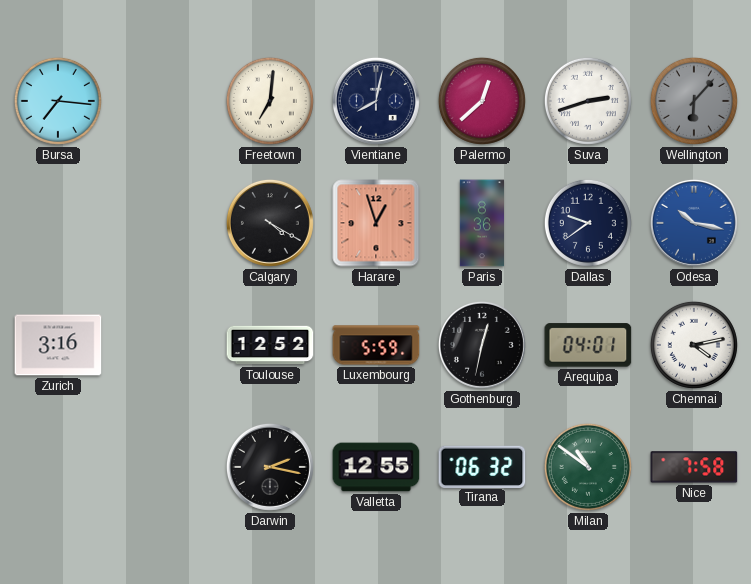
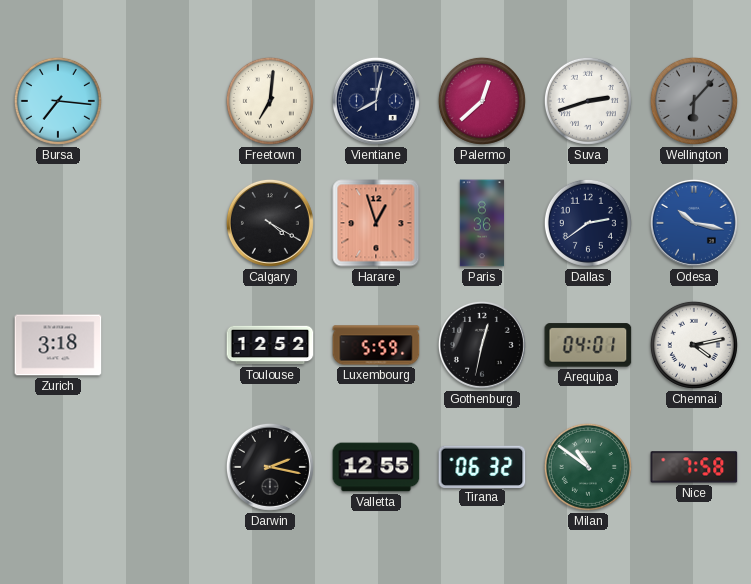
Dallas: 9:39 -> 2:39
Zurich: 3:16 -> 3:18
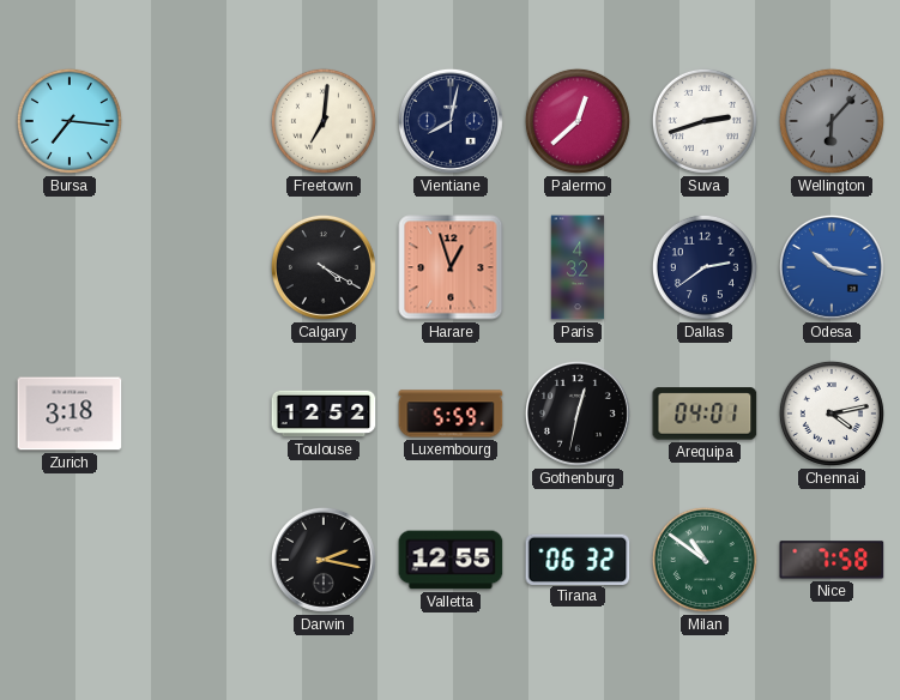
Paris: 8:36 -> 4:32
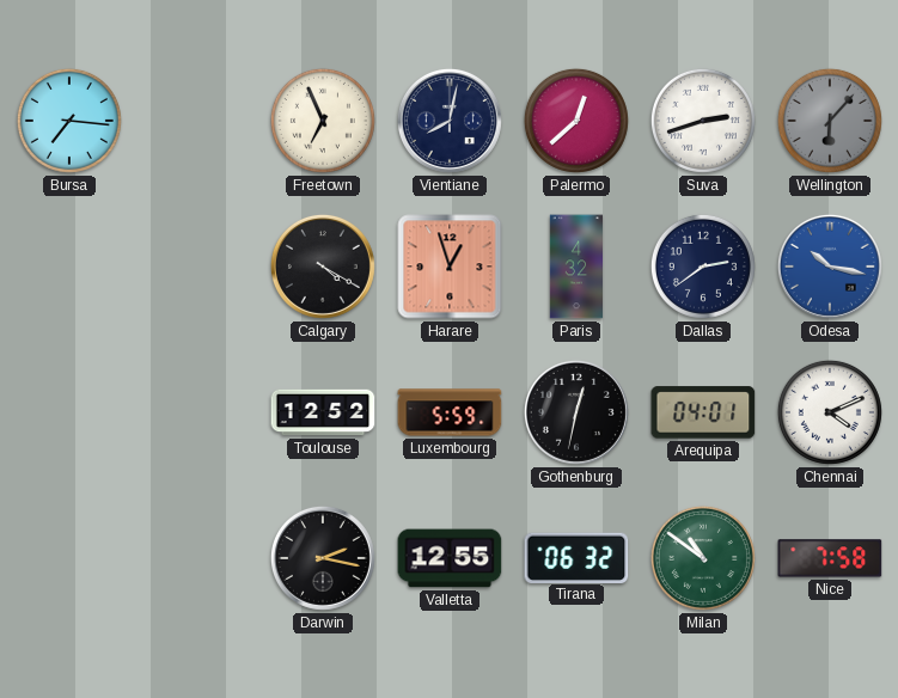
Freetown: 7:01 -> 6:56
Zurich: 3:18 -> none
Chennai: 4:13 -> 4:11
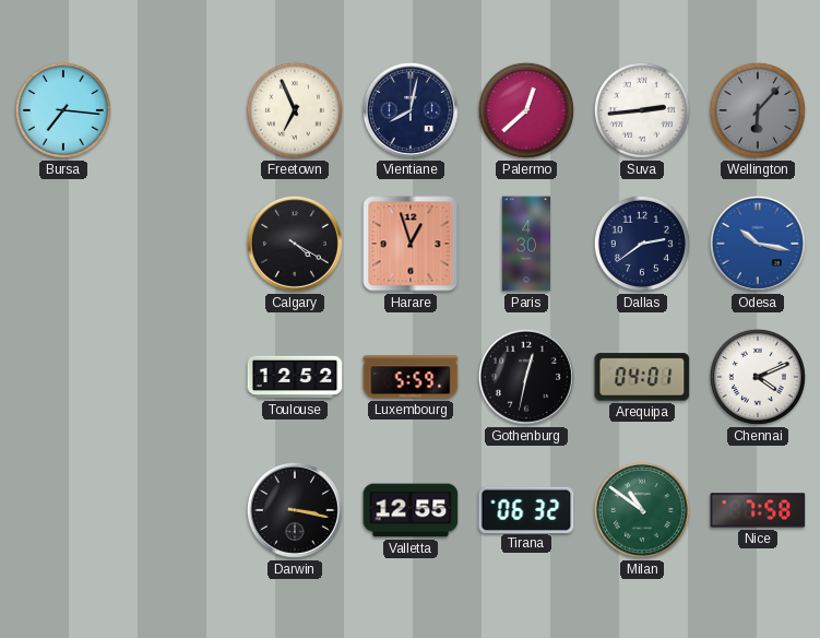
Suva: 2:42 -> 2:44
Paris: 4:32 -> 4:30
Darwin: 2:17 -> 3:17
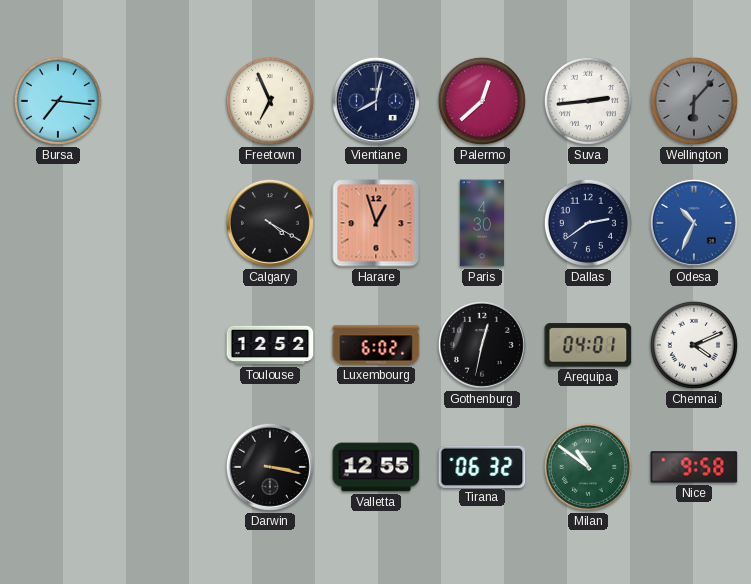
Odesa: 10:17 -> 10:34
Luxembourg: 5:59 -> 6:02
Nice: 7:58 -> 9:58
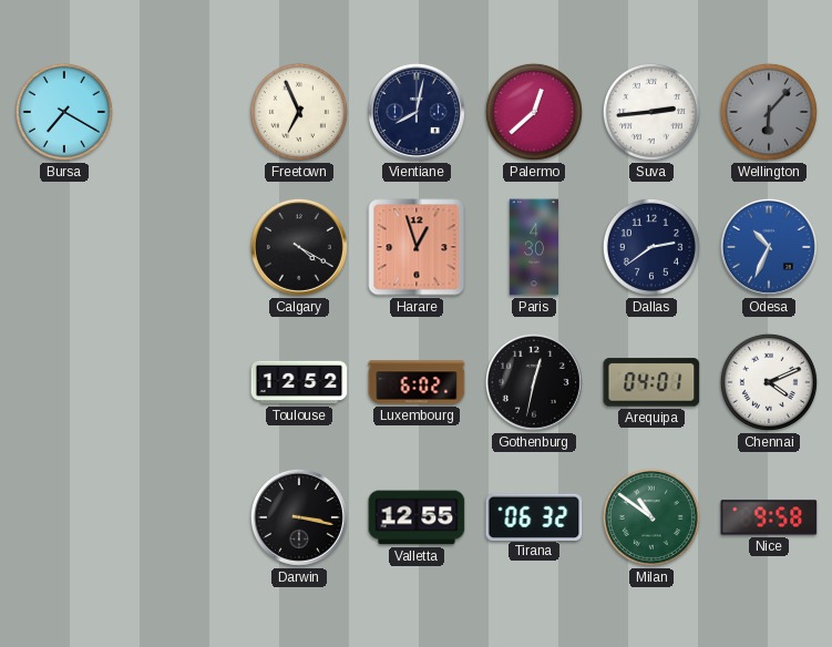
Bursa: 7:16 -> 7:20
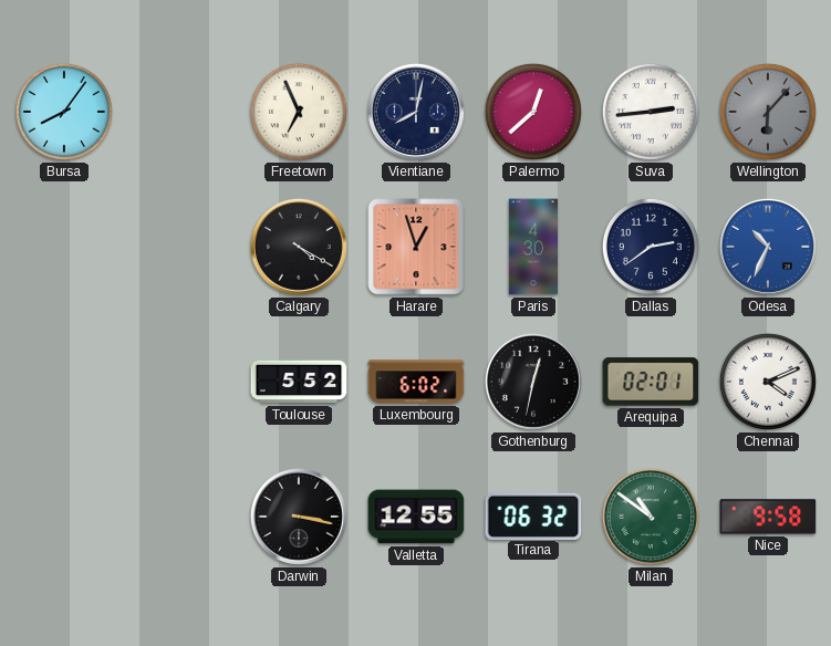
Bursa: 7:20 -> 8:06
Toulouse: 12:52 -> 5:52
Arequipa: 04:01 -> 02:01
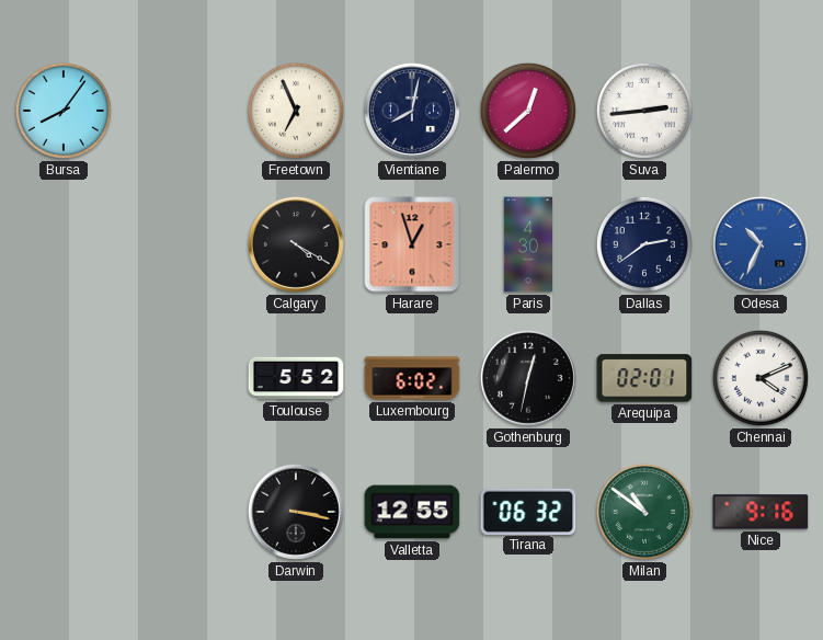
Wellington: 6:07 -> none
Nice: 9:58 -> 9:16
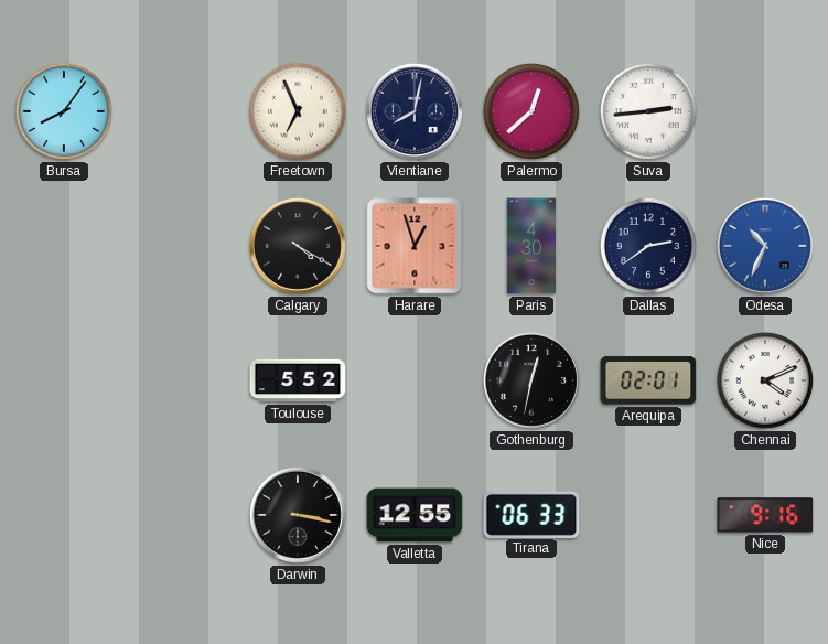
Luxembourg: 6:02 -> none
Tirana: 06:32 -> 06:33
Milan: 10:51 -> none
